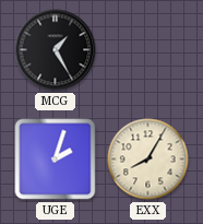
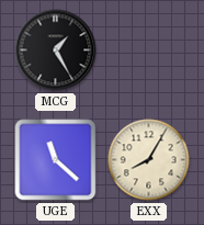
UGE: 2:03 -> 11:22
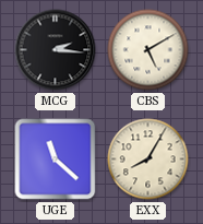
MCG: 1:25 -> 2:16
CBS: none -> 5:10
